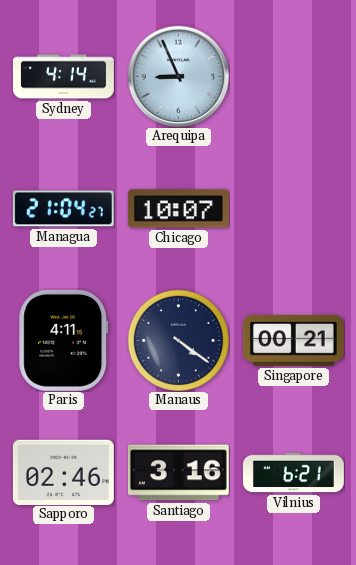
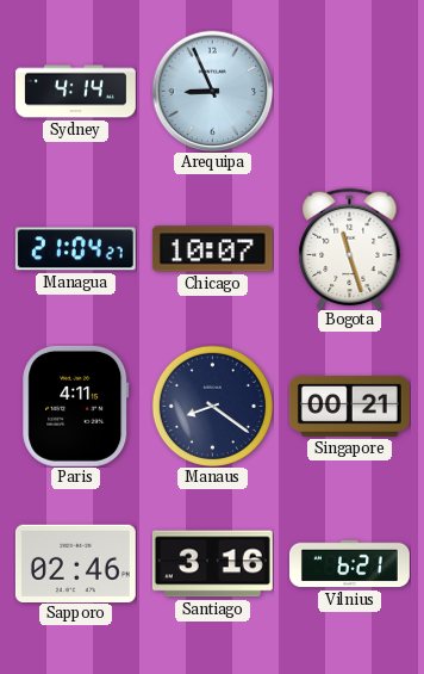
Bogota: none -> 11:27
Manaus: 4:21 -> 8:21
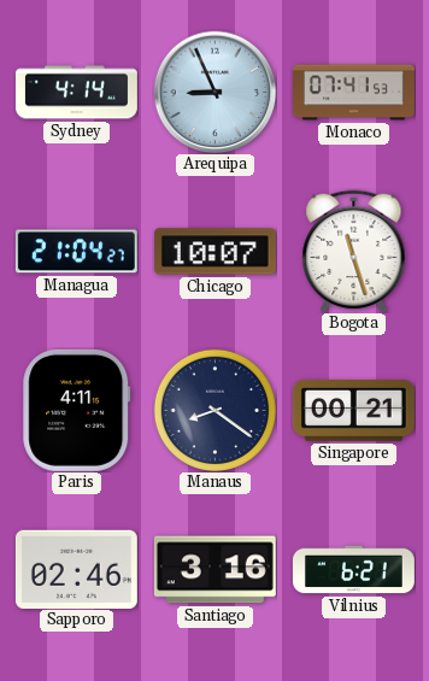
Monaco: none -> 07:41
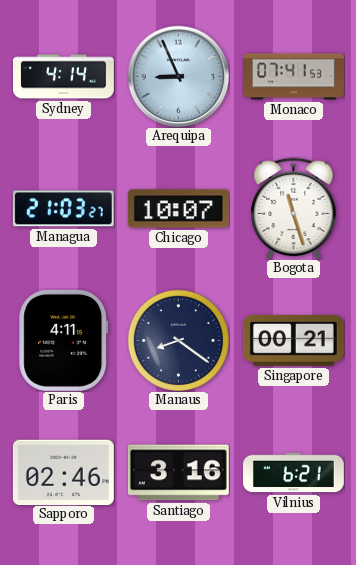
Managua: 21:04 -> 21:03
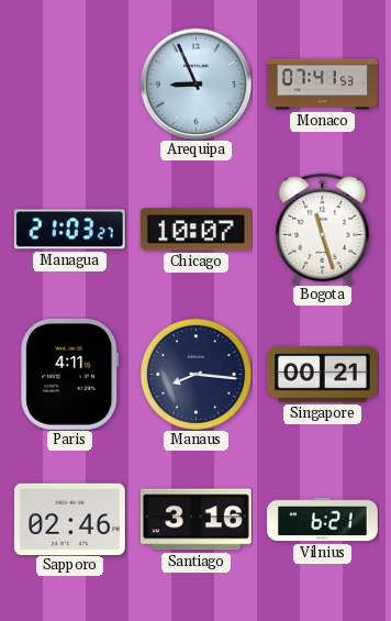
Sydney: 4:14 -> none
Manaus: 8:21 -> 8:16
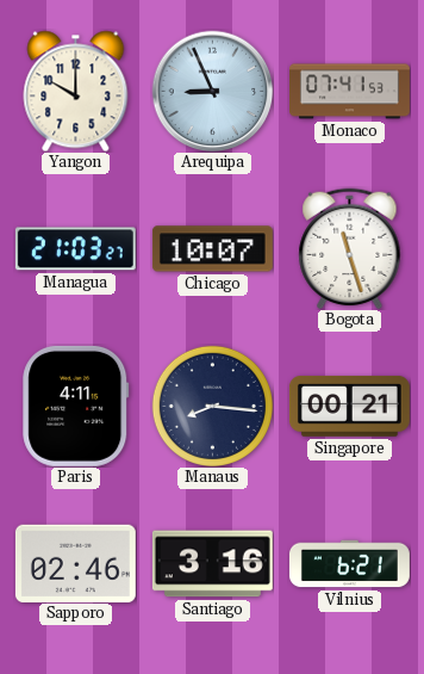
Yangon: none -> 10:00
